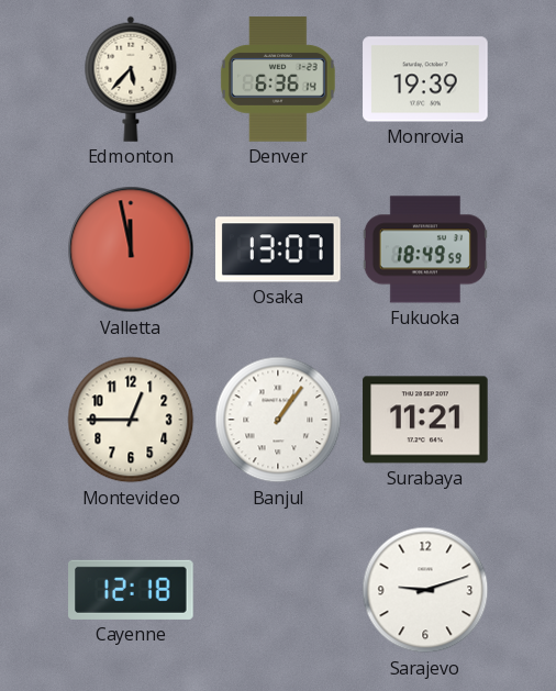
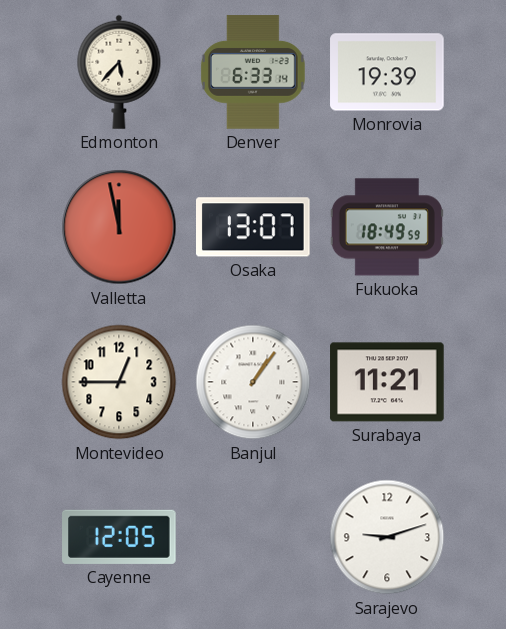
Denver: 6:36 -> 6:33
Cayenne: 12:18 -> 12:05
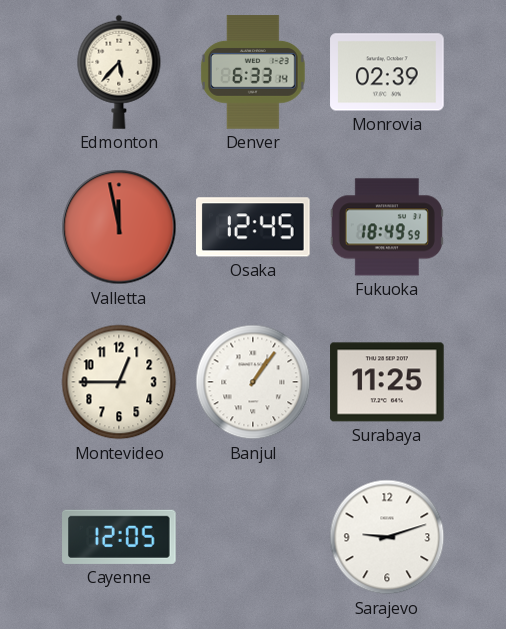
Monrovia: 19:39 -> 02:39
Osaka: 13:07 -> 12:45
Surabaya: 11:21 -> 11:25
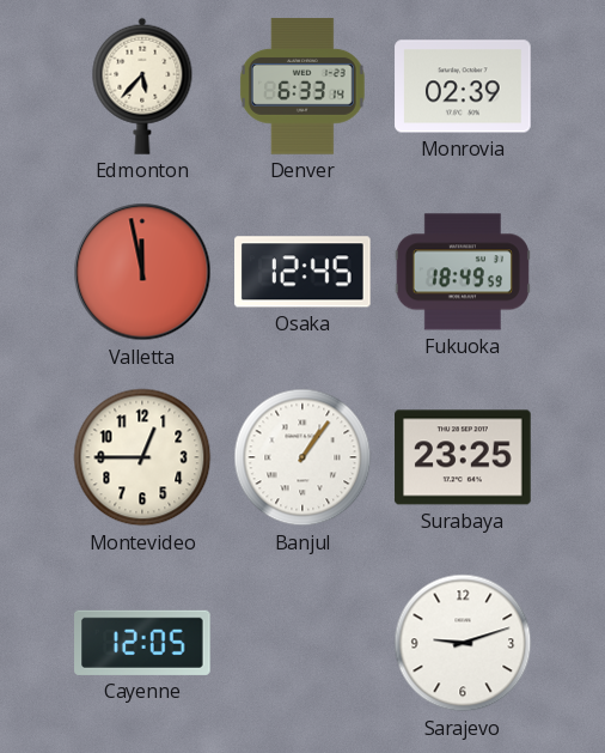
Surabaya: 11:25 -> 23:25
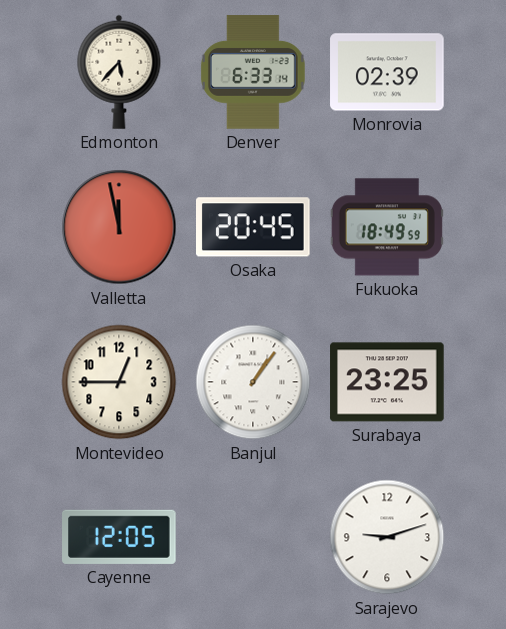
Osaka: 12:45 -> 20:45
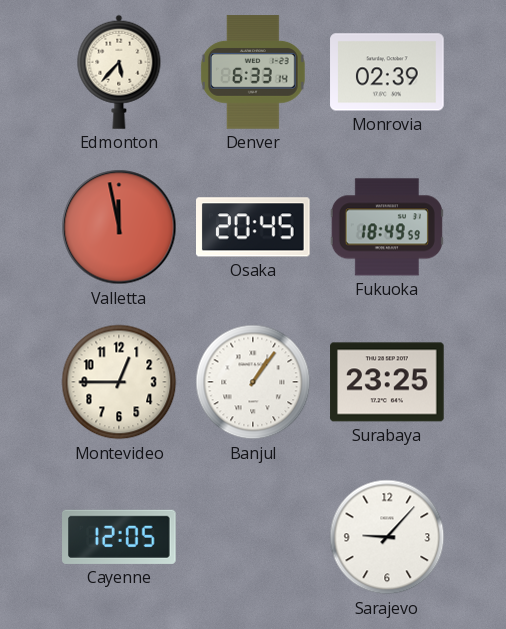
Sarajevo: 9:12 -> 9:07
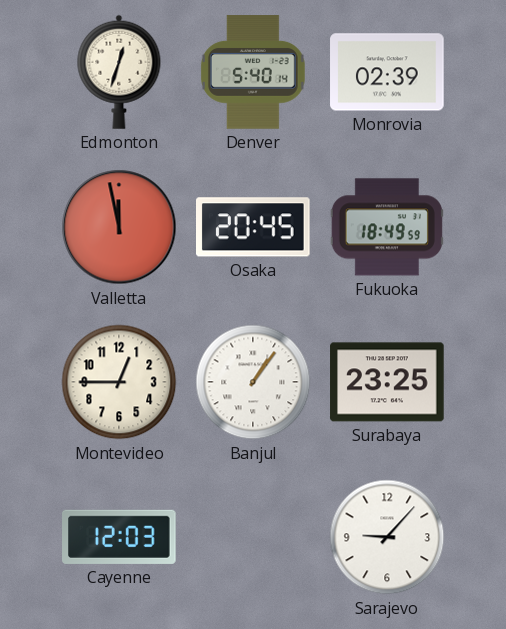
Edmonton: 5:37 -> 12:33
Denver: 6:33 -> 5:40
Cayenne: 12:05 -> 12:03
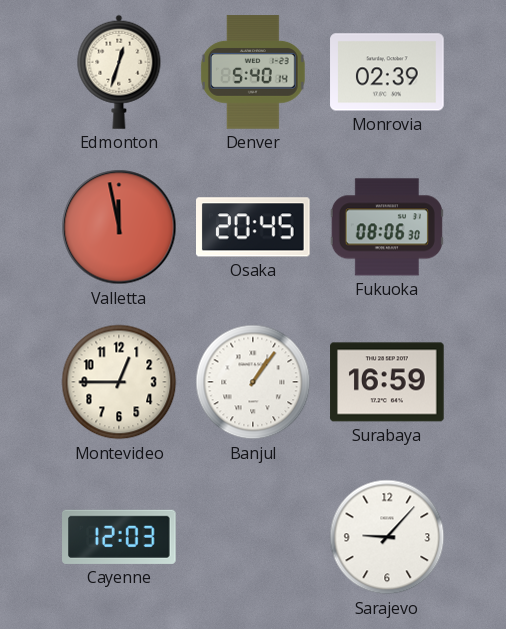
Fukuoka: 18:49 -> 08:06
Surabaya: 23:25 -> 16:59
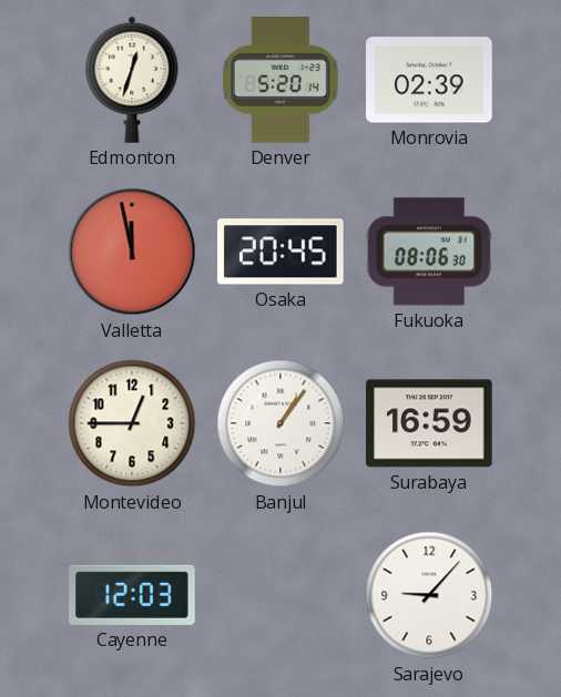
Denver: 5:40 -> 5:20
